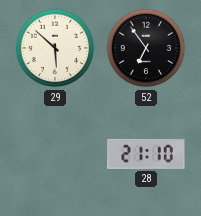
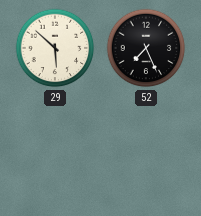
52: 6:54 -> 7:26
28: 21:10 -> none
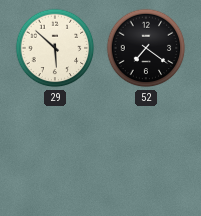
52: 7:26 -> 7:21
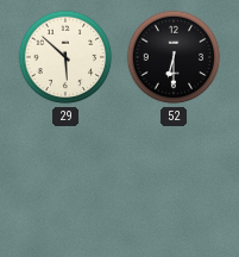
52: 7:21 -> 6:30
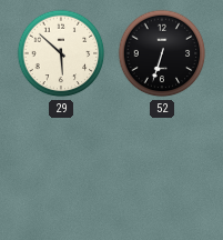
52: 6:30 -> 6:33
